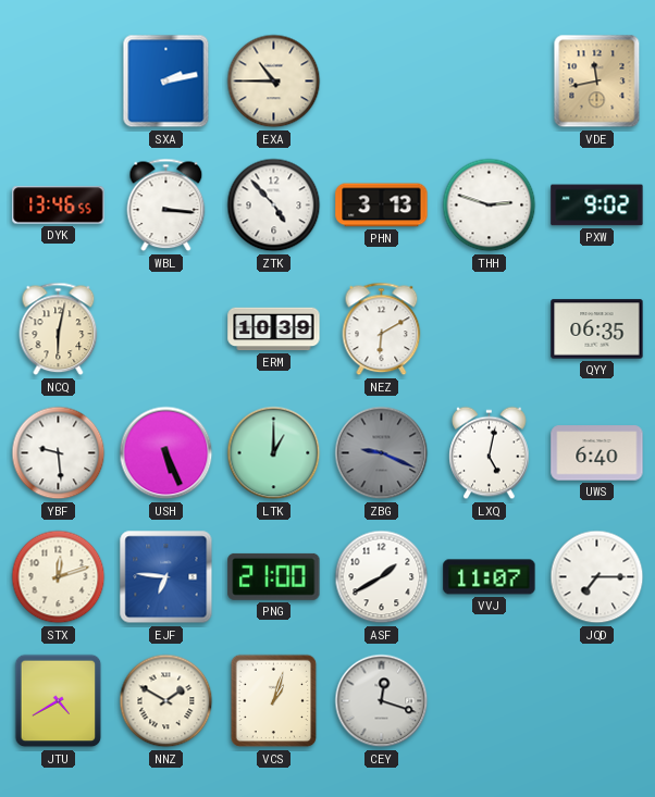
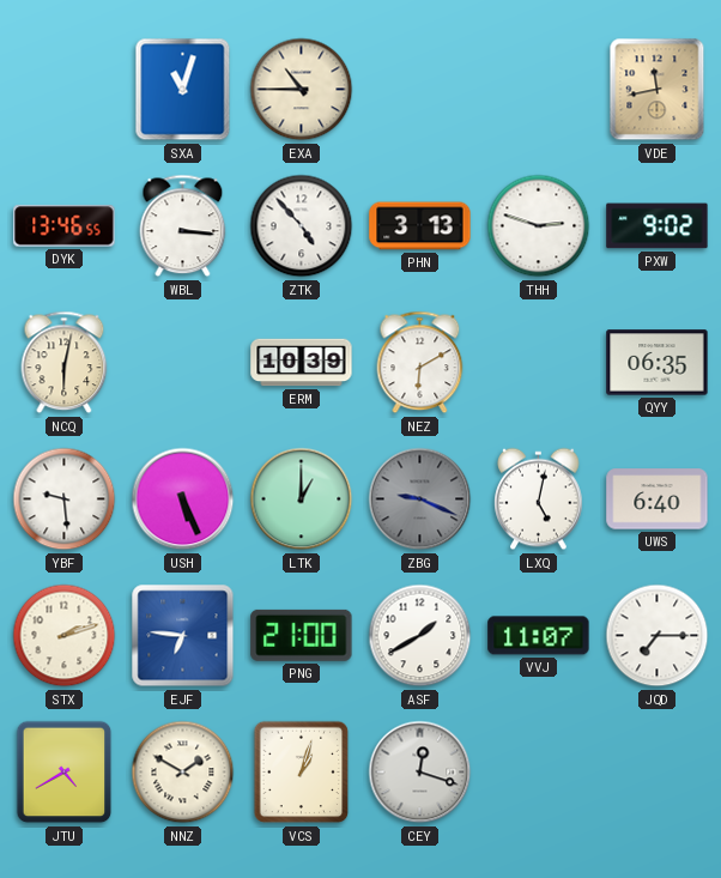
SXA: 2:13 -> 11:03
STX: 12:12 -> 2:12
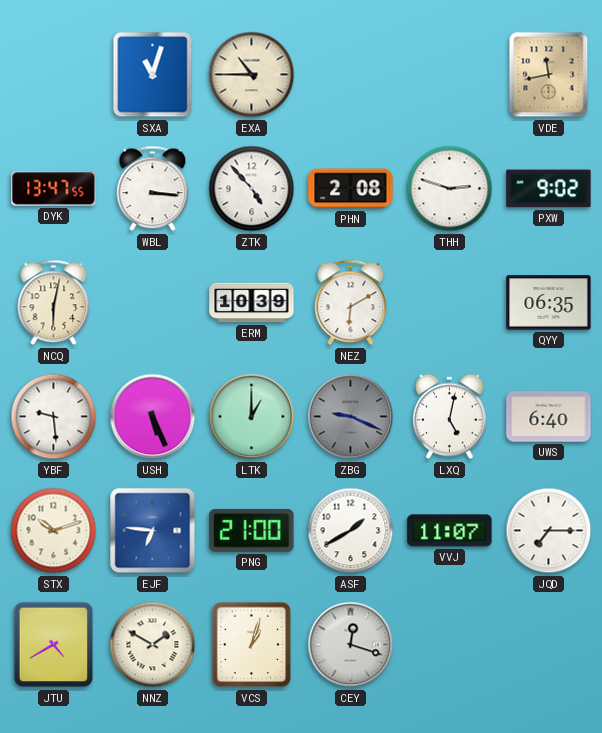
DYK: 13:46 -> 13:47
PHN: 3:13 -> 2:08
STX: 2:12 -> 10:12
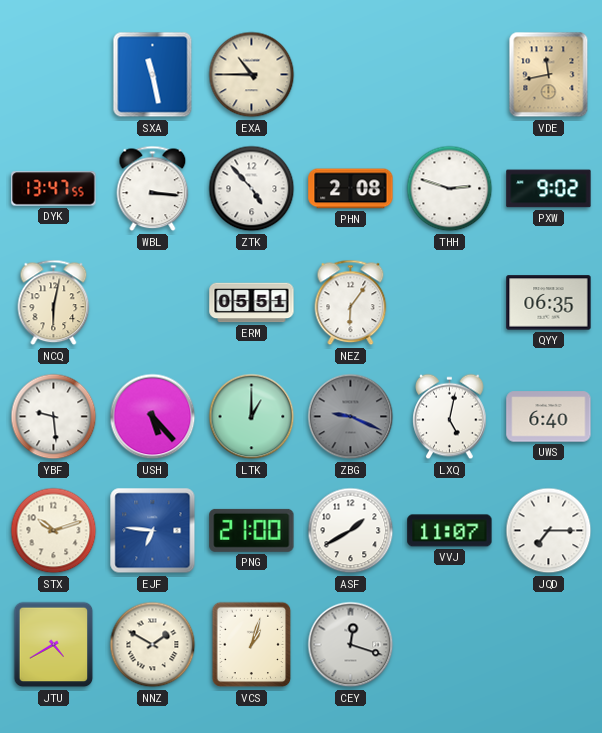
SXA: 11:03 -> 11:28
ERM: 10:39 -> 05:51
NEZ: 6:10 -> 6:06
USH: 5:26 -> 5:23
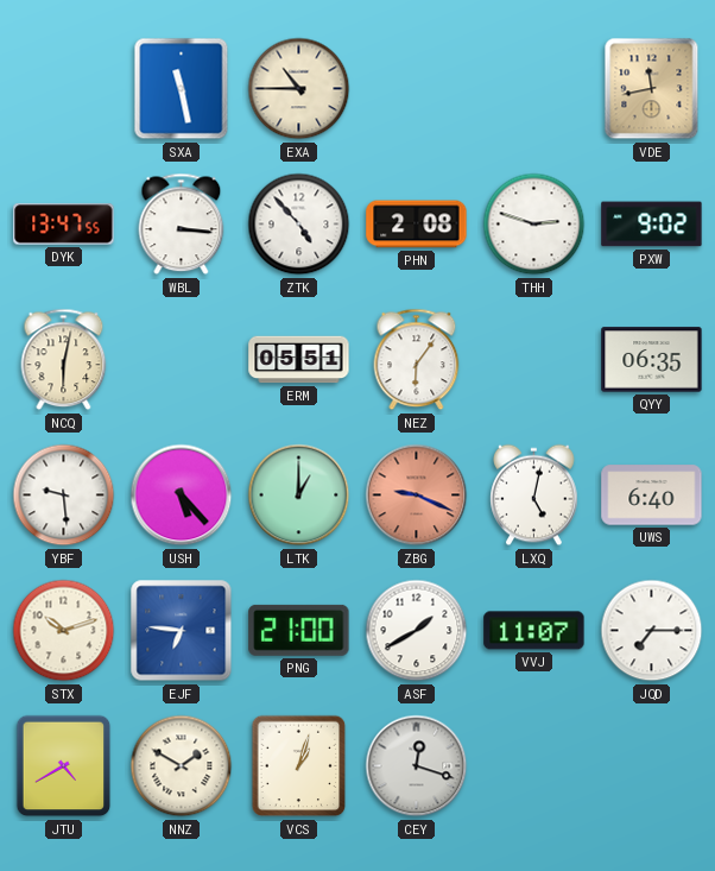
ZBG dial: grey -> salmon
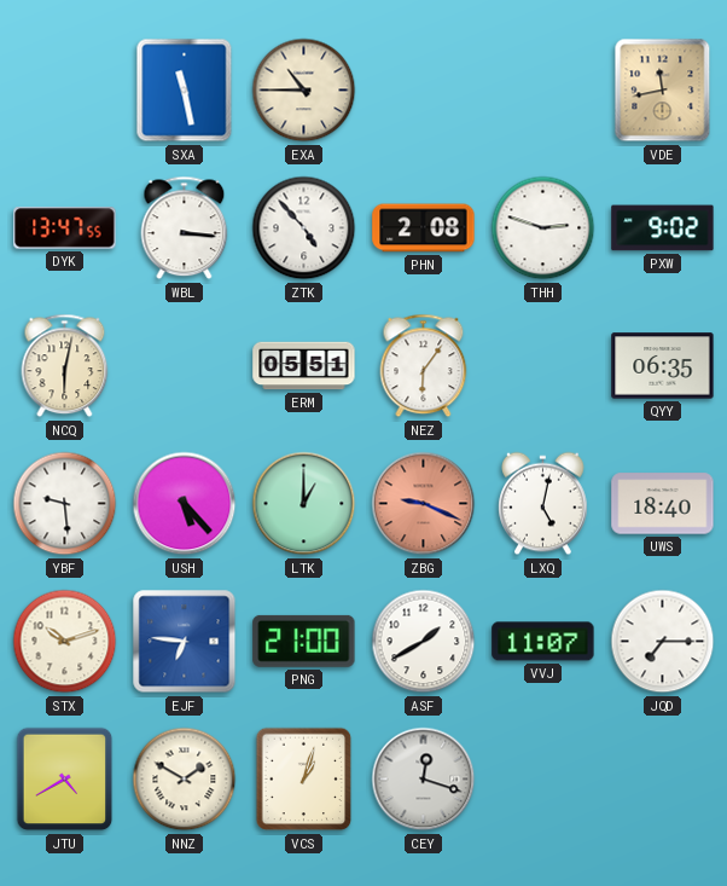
UWS: 6:40 -> 18:40
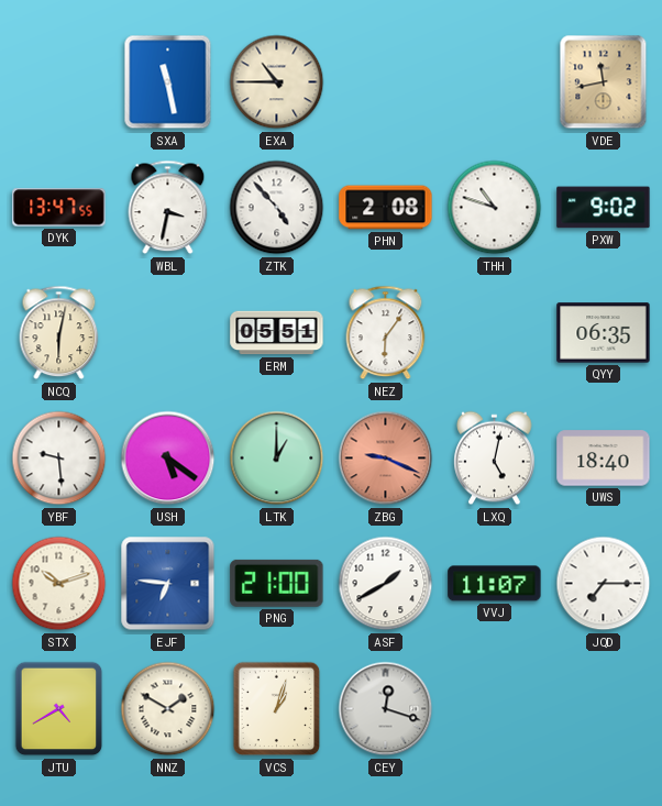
WBL: 3:16 -> 3:32
THH: 2:48 -> 10:48
USH: 5:23 -> 5:21
